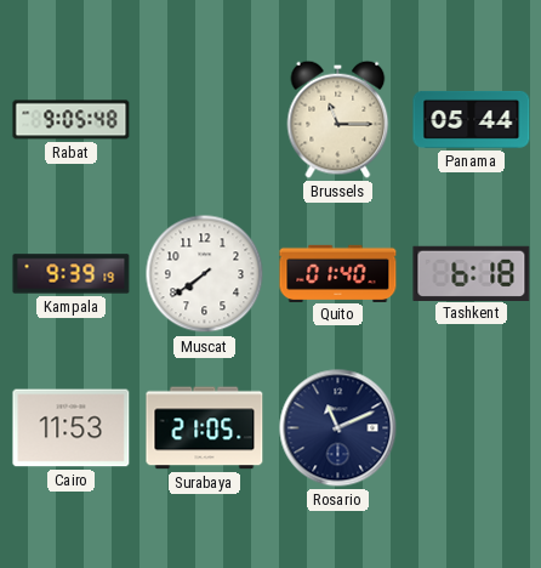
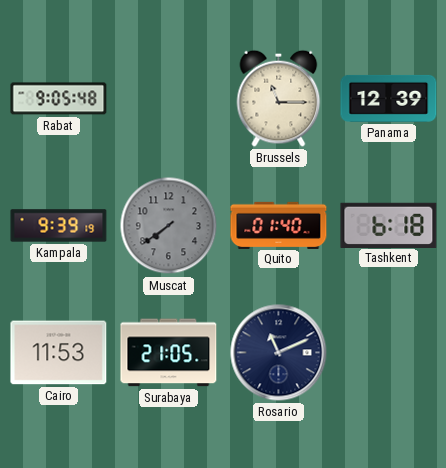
Panama: 05:44 -> 12:39
Muscat dial: white -> grey
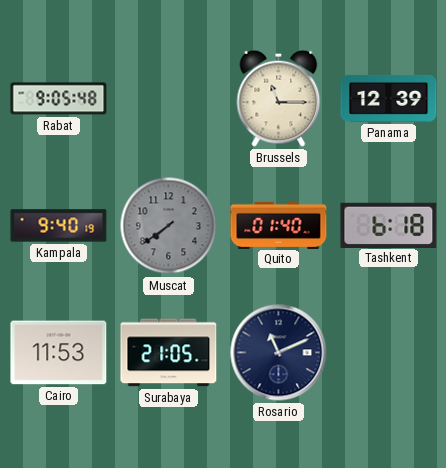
Kampala: 9:39 -> 9:40
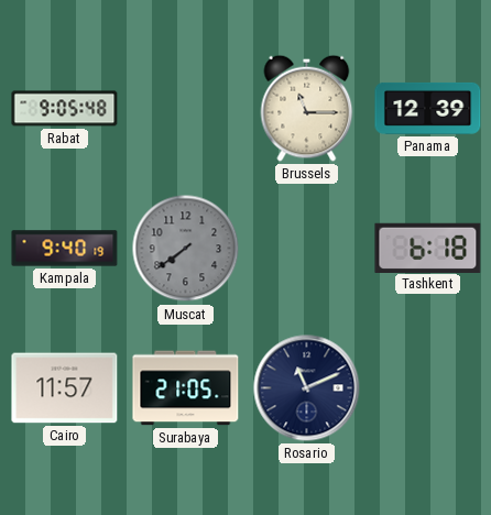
Quito: 01:40 -> none
Cairo: 11:53 -> 11:57
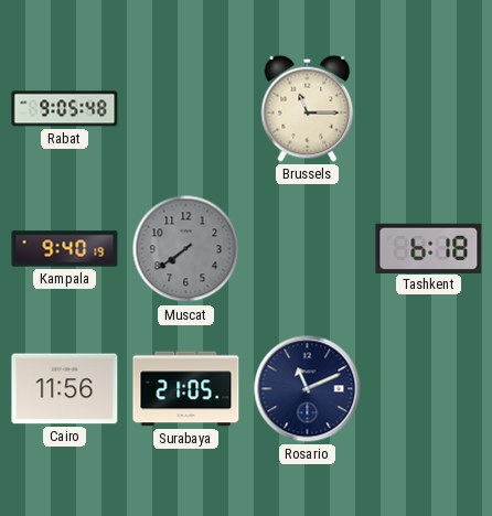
Panama: 12:39 -> none
Cairo: 11:57 -> 11:56
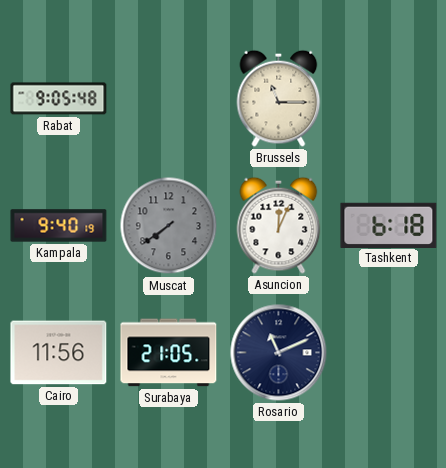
Asuncion: none -> 12:04
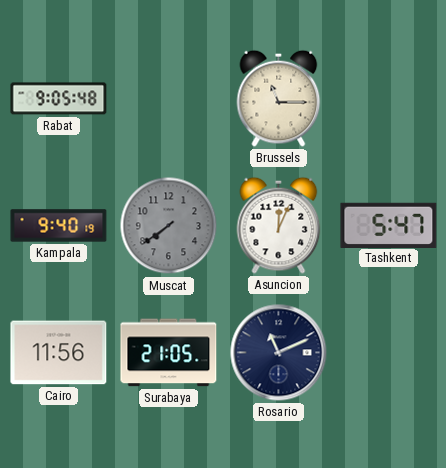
Tashkent: 6:18 -> 5:47
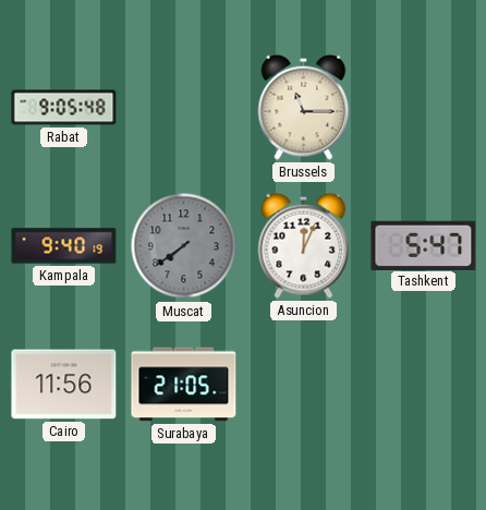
Rosario: 11:11 -> none
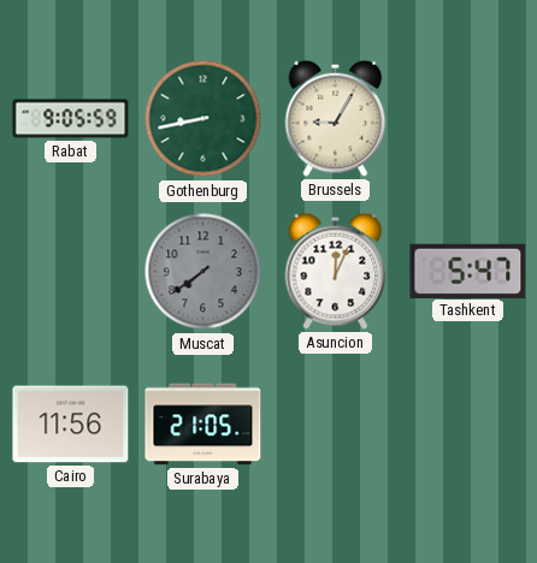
Rabat: 9:05:48 -> 9:05:59
Gothenburg: none -> 8:43
Brussels: 11:15 -> 9:05
Kampala: 9:40 -> none
